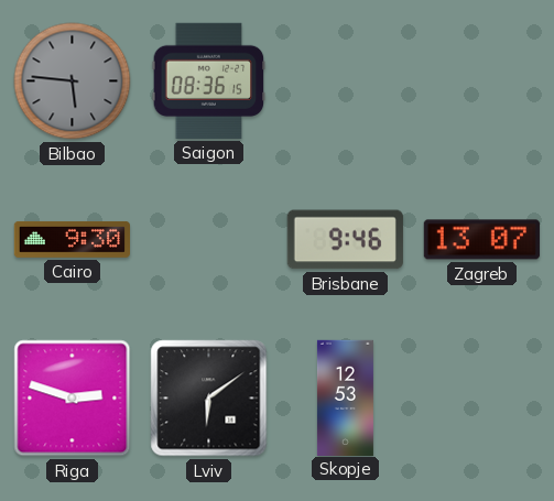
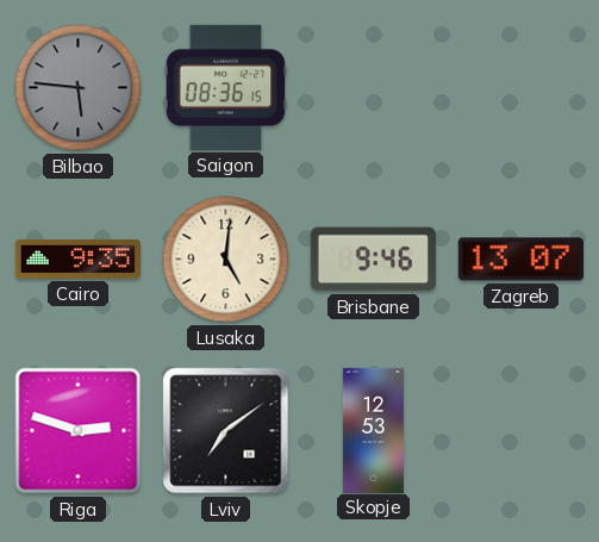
Cairo: 9:30 -> 9:35
Lusaka: none -> 5:01
Lviv: 6:09 -> 7:09
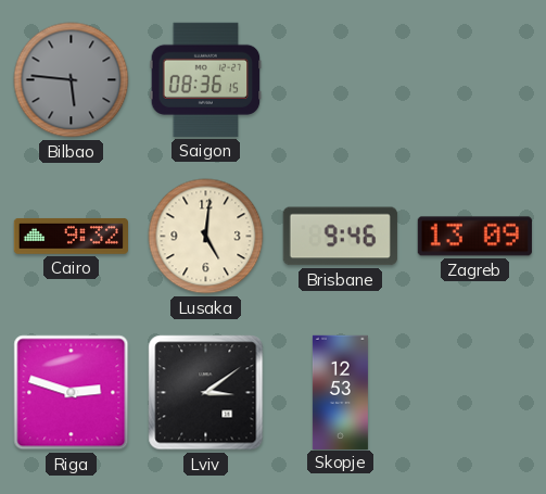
Cairo: 9:35 -> 9:32
Zagreb: 13:07 -> 13:09
Lviv: 7:09 -> 3:09
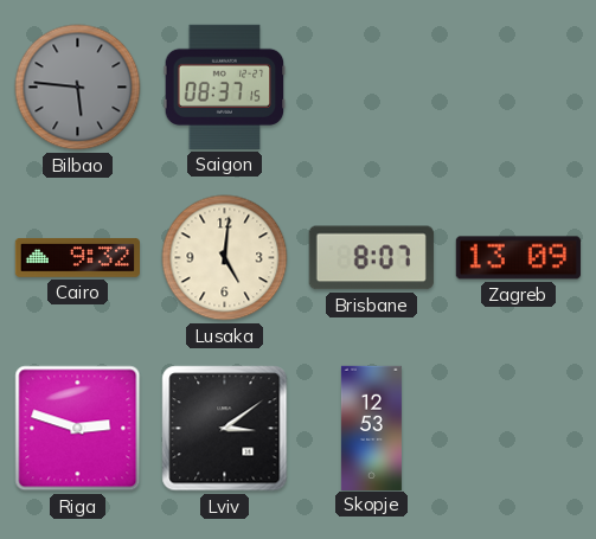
Saigon: 08:36 -> 08:37
Brisbane: 9:46 -> 8:07
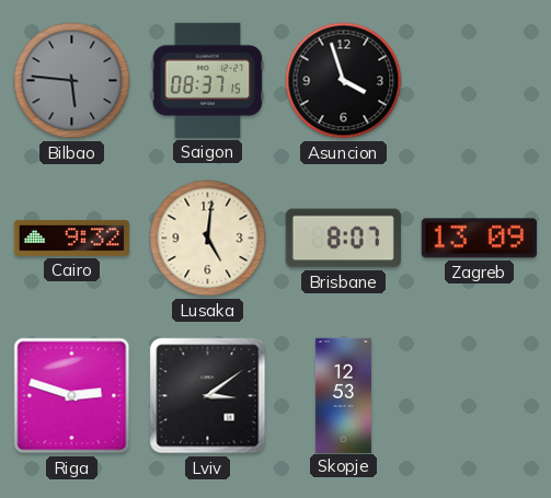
Asuncion: none -> 3:57
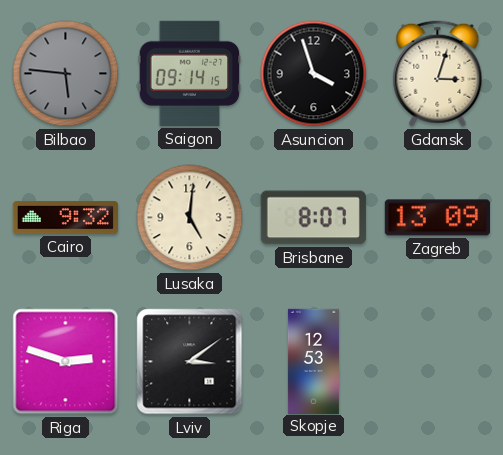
Saigon: 08:37 -> 09:14
Gdansk: none -> 3:03
